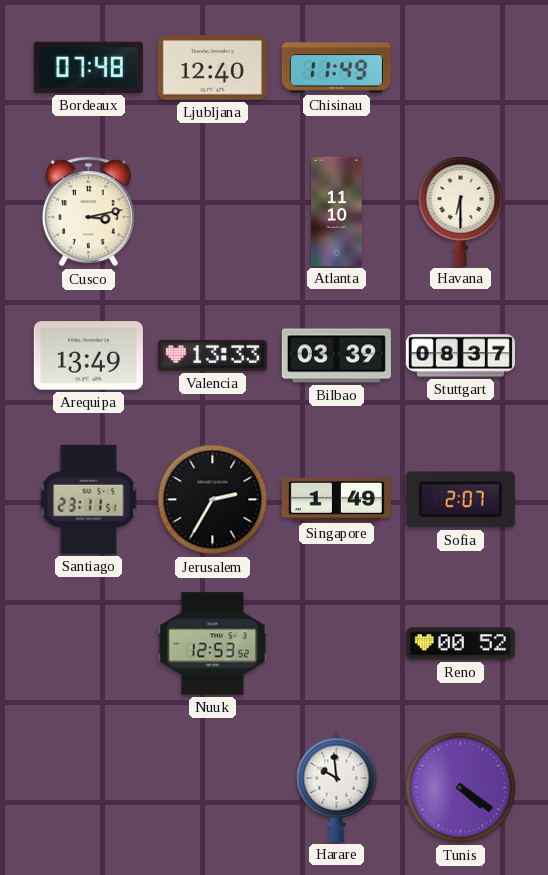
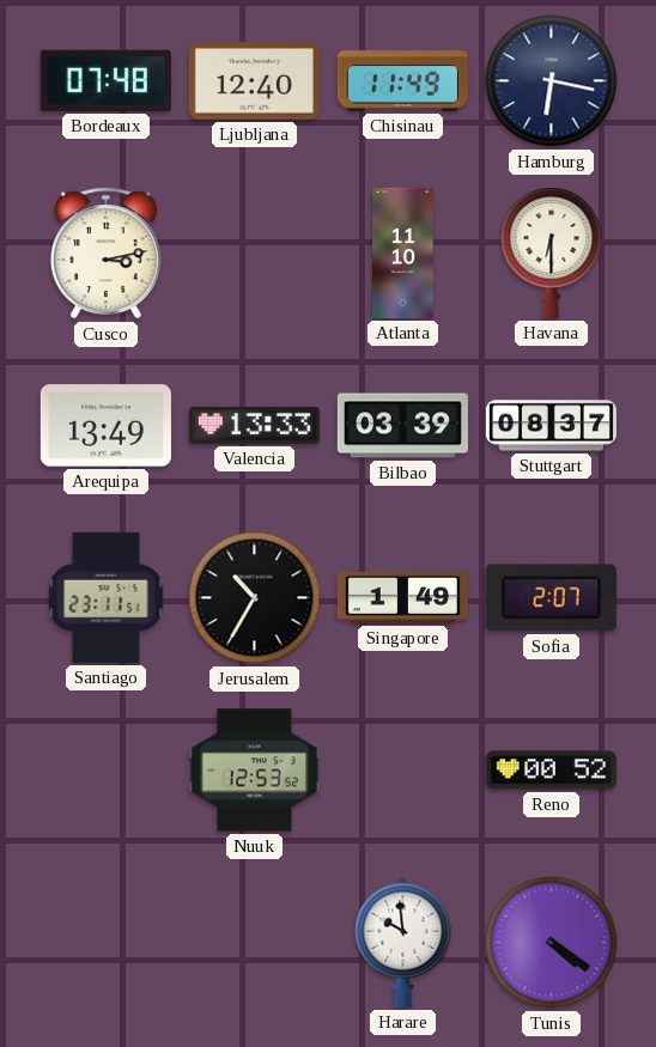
Hamburg: none -> 6:17
Jerusalem: 2:35 -> 10:35
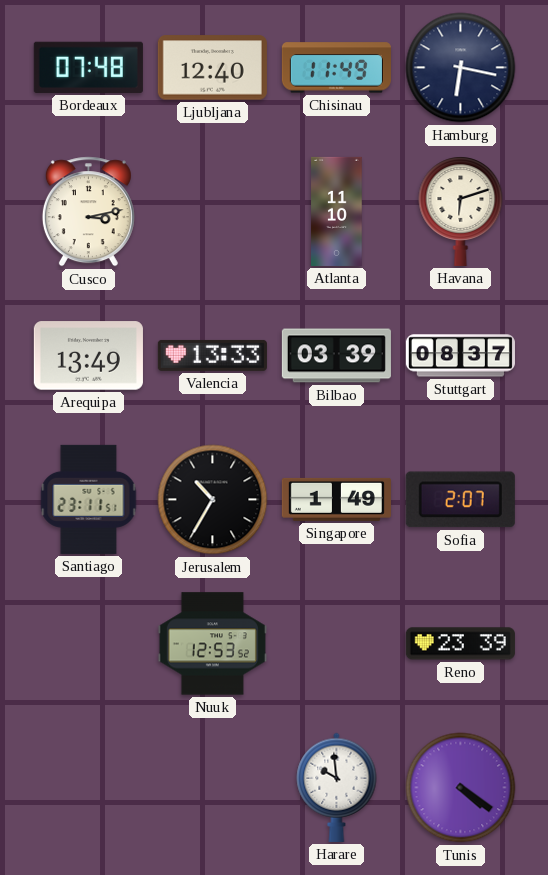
Havana: 6:30 -> 6:12
Reno: 00:52 -> 23:39
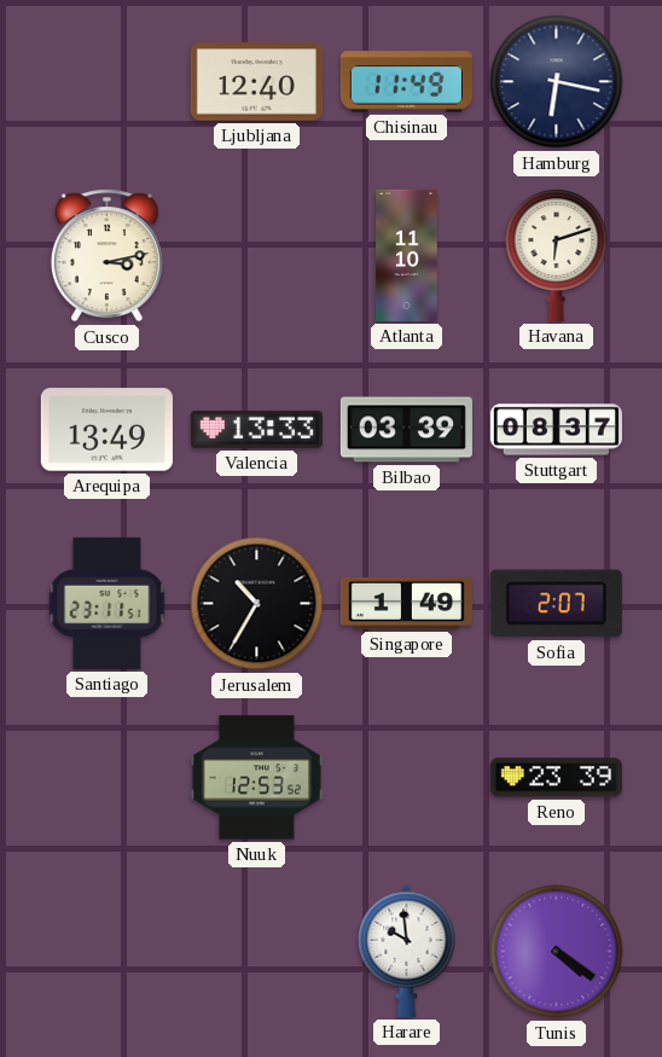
Bordeaux: 07:48 -> none
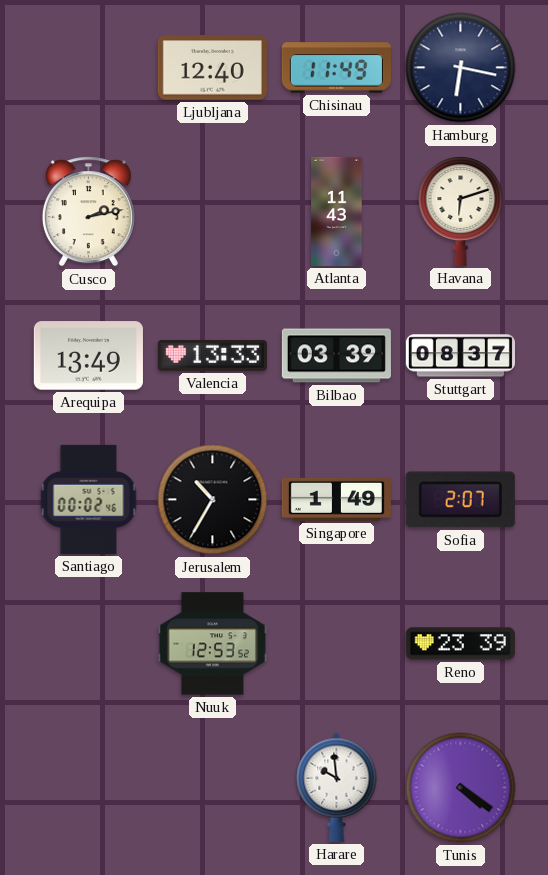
Cusco: 3:13 -> 2:13
Atlanta: 11:10 -> 11:43
Santiago: 23:11 -> 00:02
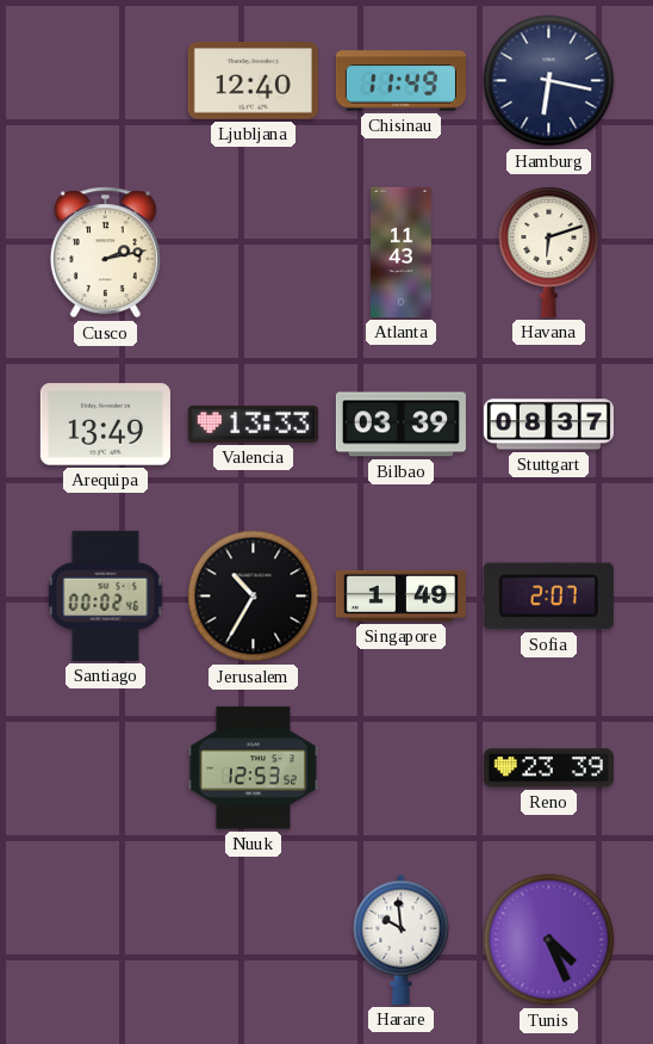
Tunis: 4:21 -> 4:26
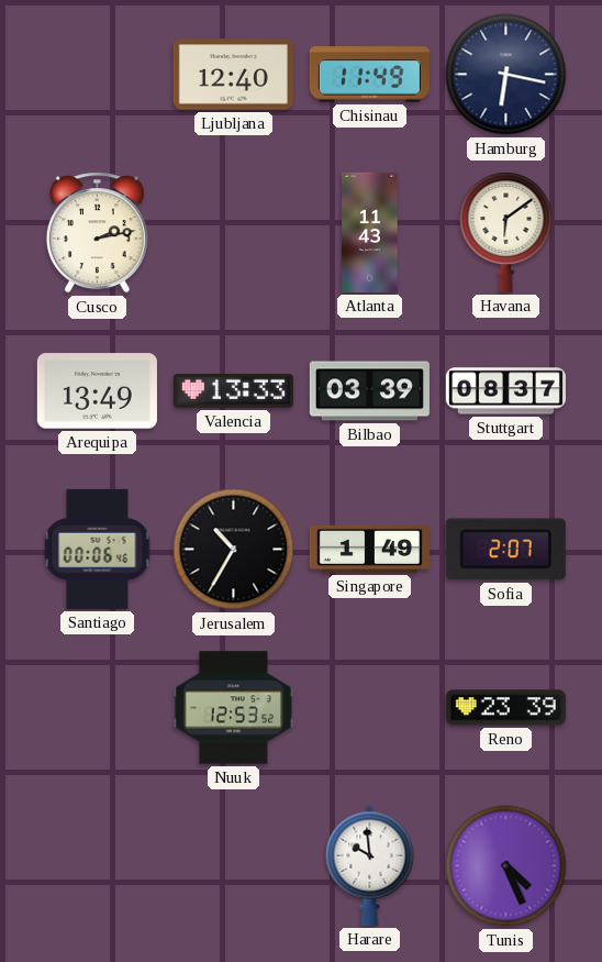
Havana: 6:12 -> 6:09
Santiago: 00:02 -> 00:06
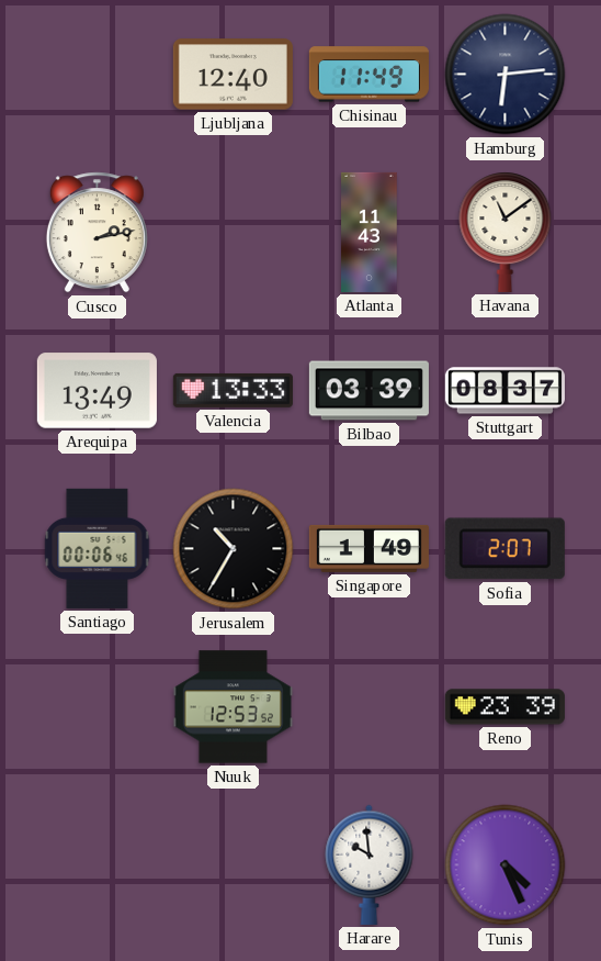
Hamburg: 6:17 -> 6:14
Havana: 6:09 -> 11:09
